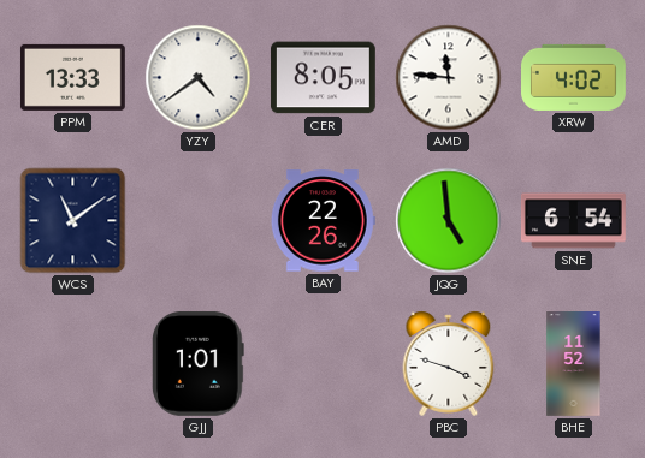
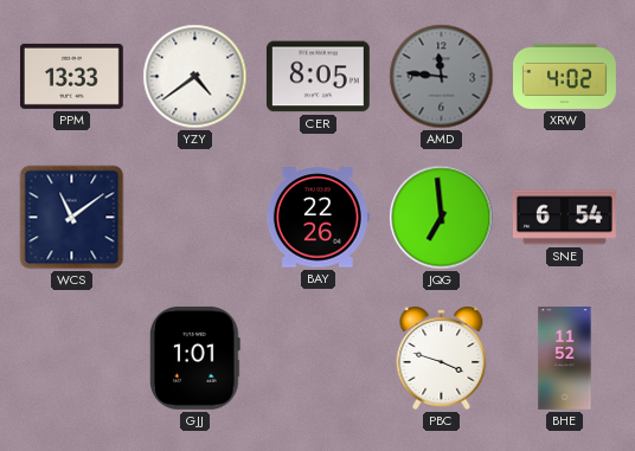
AMD dial: white -> grey
JQG: 4:59 -> 6:59
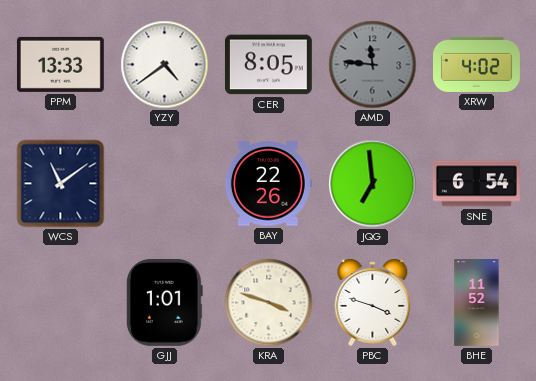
KRA: none -> 3:48
